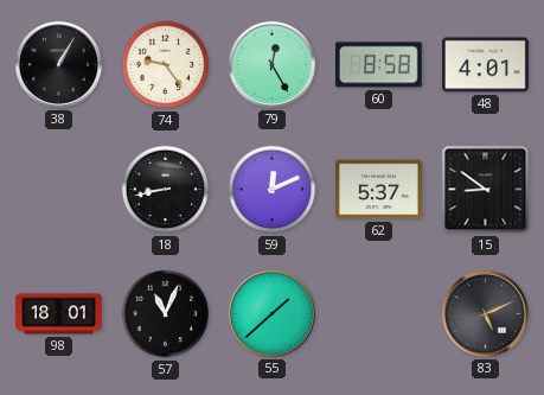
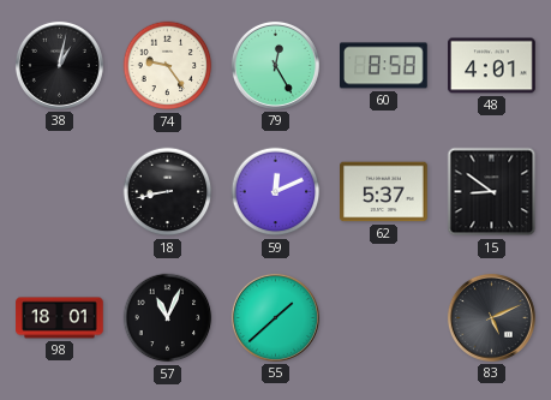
38: 1:05 -> 1:02
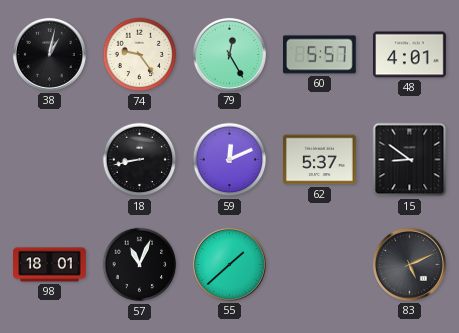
60: 8:58 -> 5:57
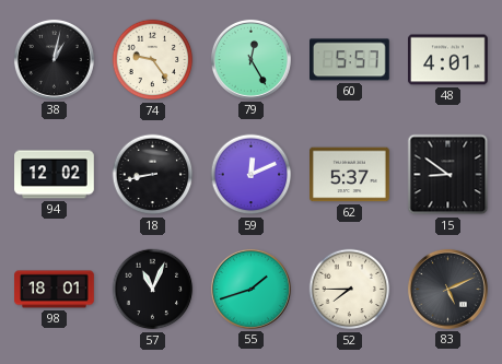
94: none -> 12:02
55: 1:38 -> 1:42
52: none -> 7:45
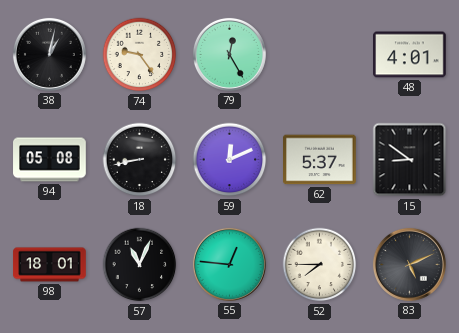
60: 5:57 -> none
94: 12:02 -> 05:08
55: 1:42 -> 12:46
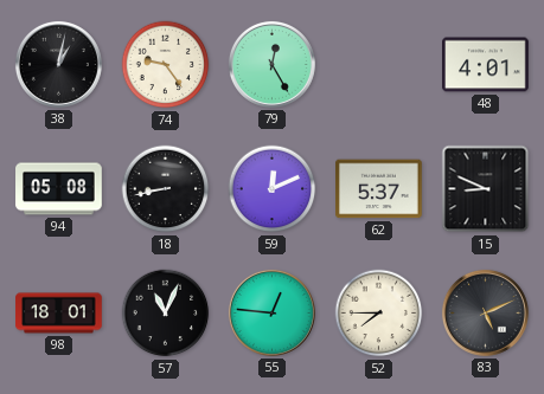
15: 8:51 -> 8:49
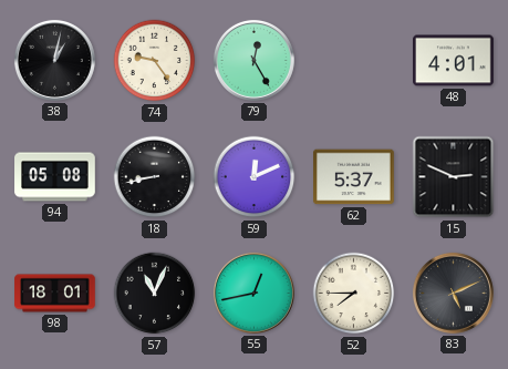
15: 8:49 -> 2:49
55: 12:46 -> 12:43
